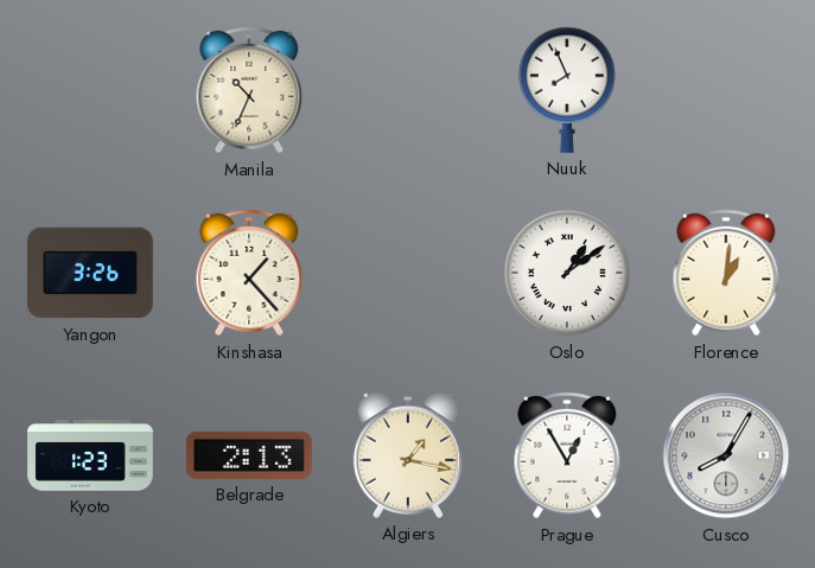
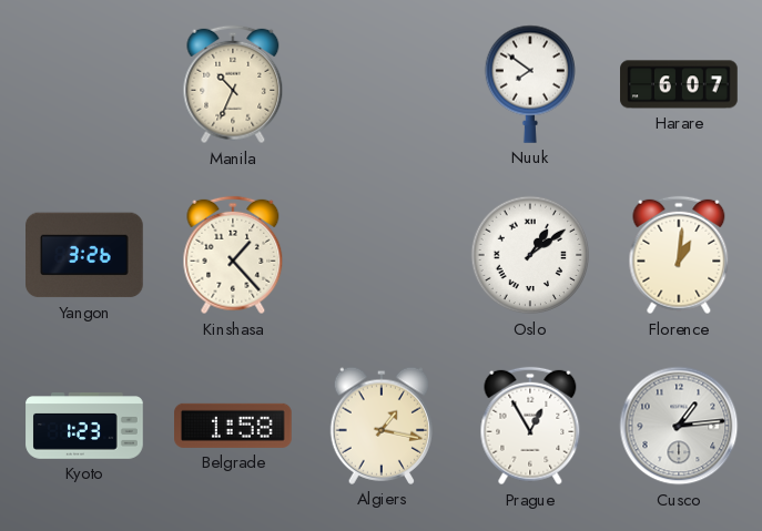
Nuuk: 7:56 -> 7:51
Harare: none -> 6:07
Belgrade: 2:13 -> 1:58
Cusco: 8:05 -> 1:14
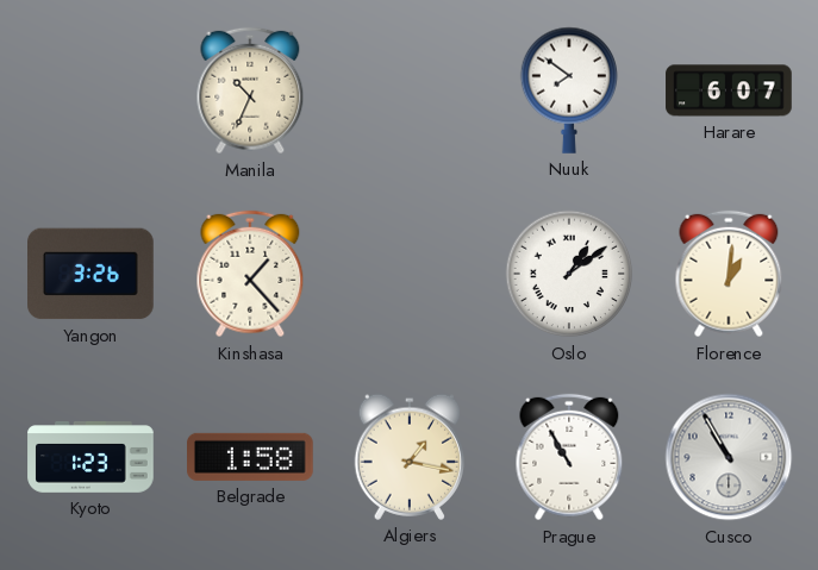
Prague: 12:55 -> 10:55
Cusco: 1:14 -> 10:55
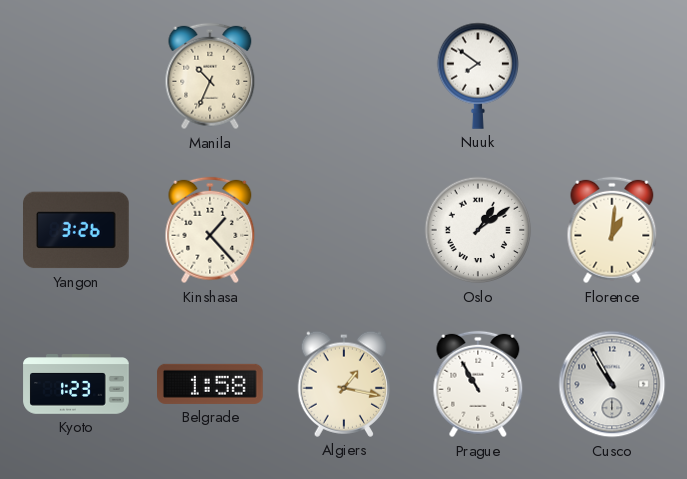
Harare: 6:07 -> none
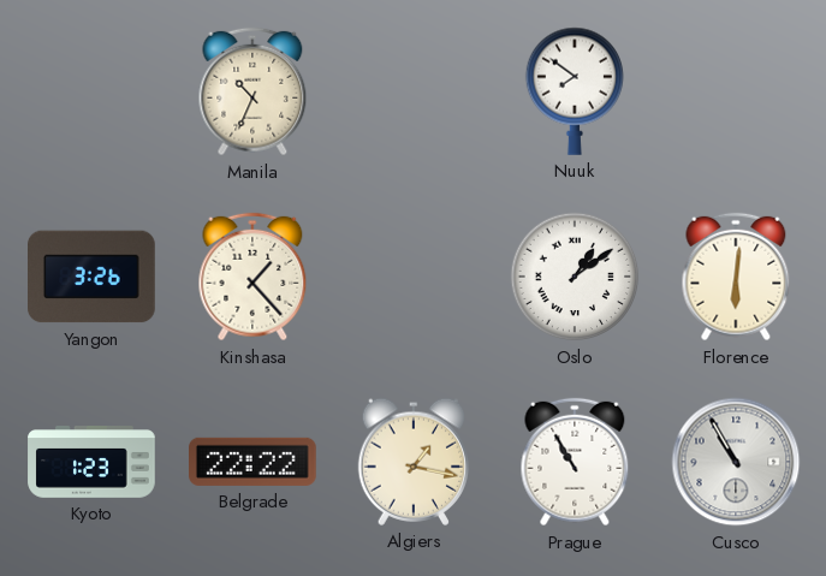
Florence: 1:01 -> 6:01
Belgrade: 1:58 -> 22:22
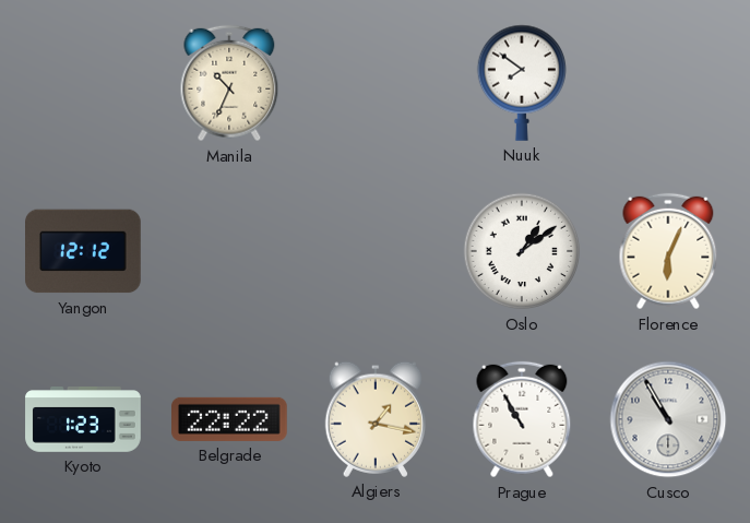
Yangon: 3:26 -> 12:12
Kinshasa: 1:23 -> none
Florence: 6:01 -> 6:04
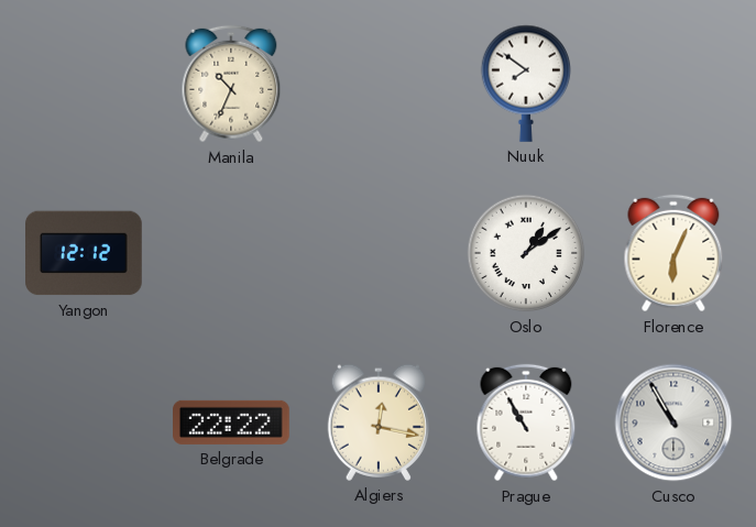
Kyoto: 1:23 -> none
Algiers: 1:17 -> 12:17
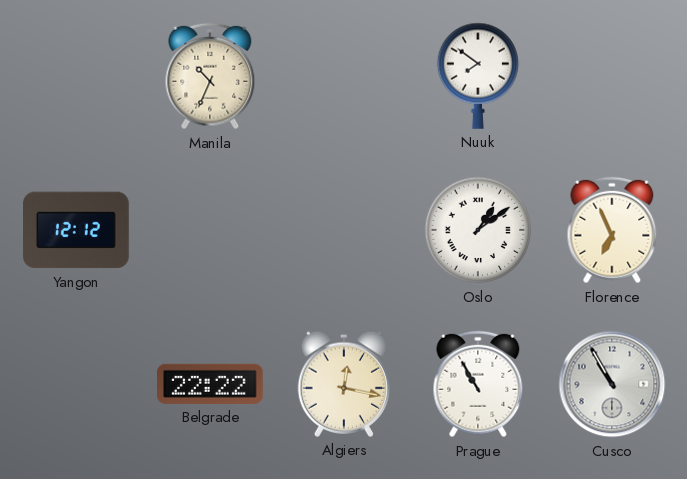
Florence: 6:04 -> 6:56
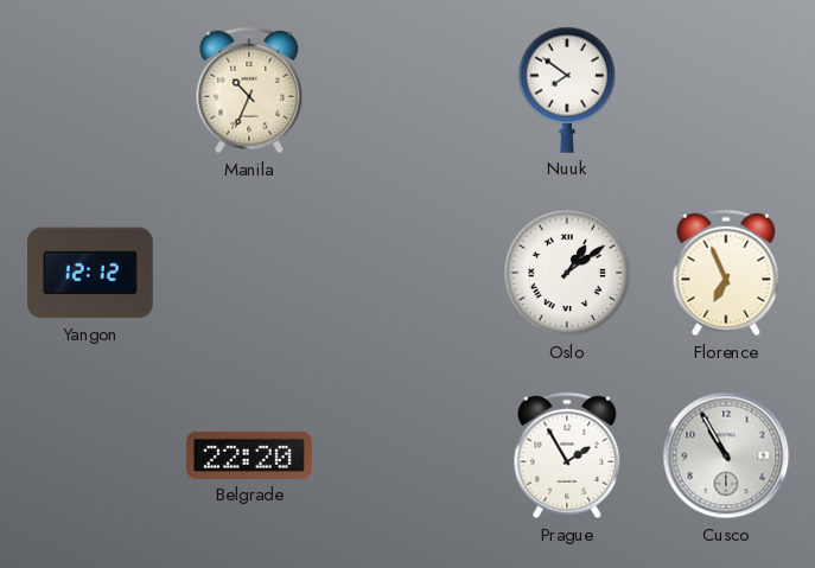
Belgrade: 22:22 -> 22:20
Algiers: 12:17 -> none
Prague: 10:55 -> 1:55
